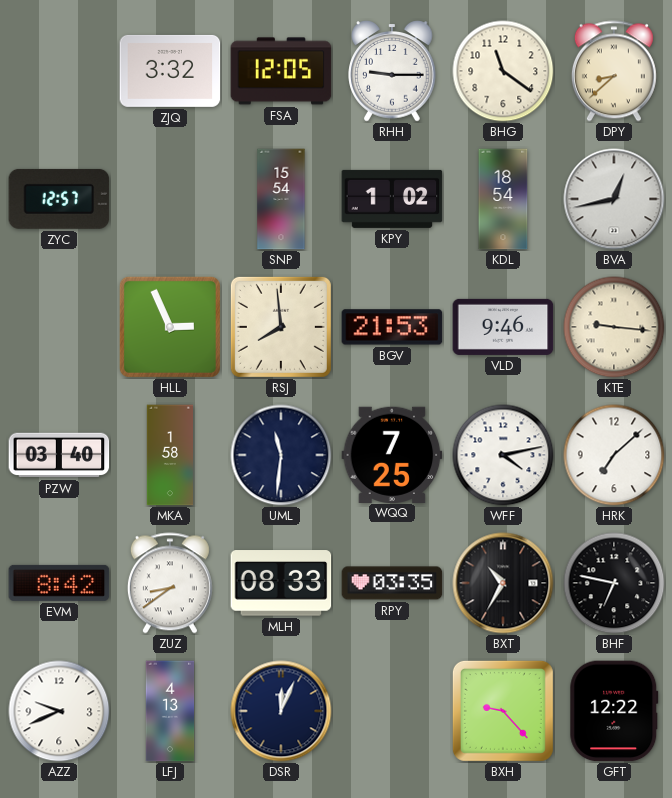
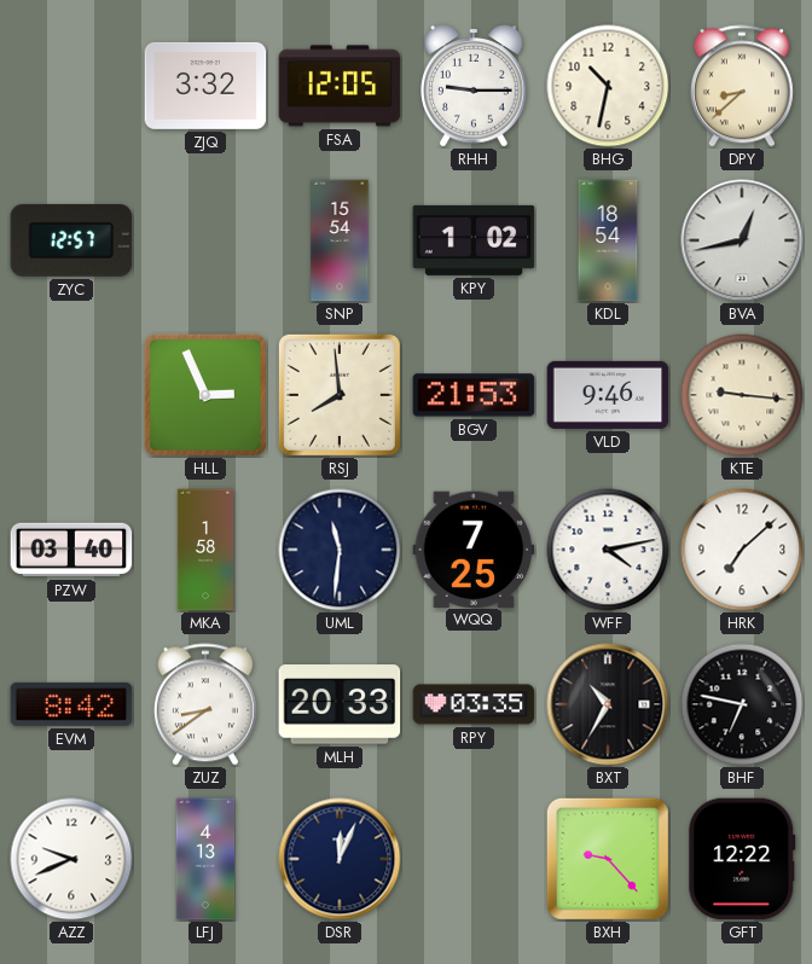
BHG: 11:21 -> 10:32
MLH: 08:33 -> 20:33
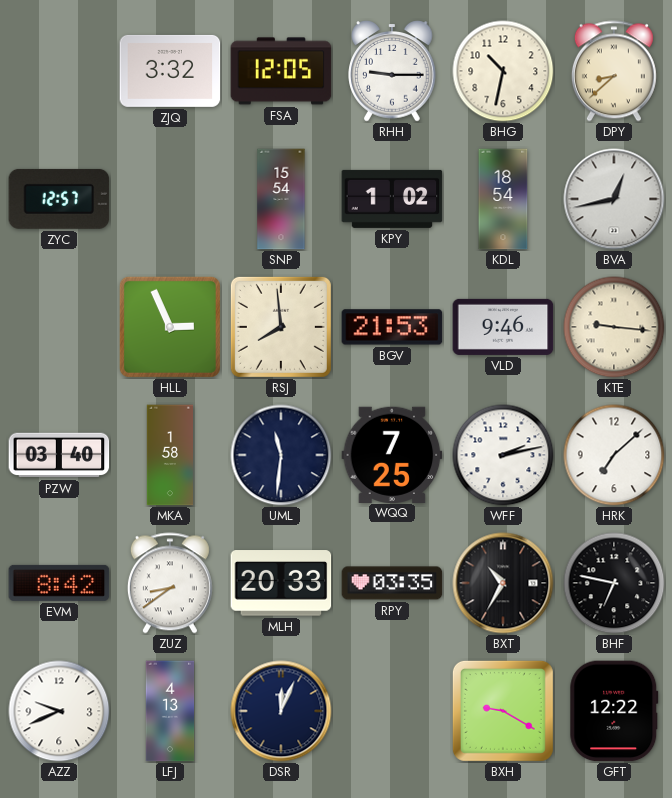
WFF: 4:13 -> 2:13
BXH: 9:23 -> 9:20
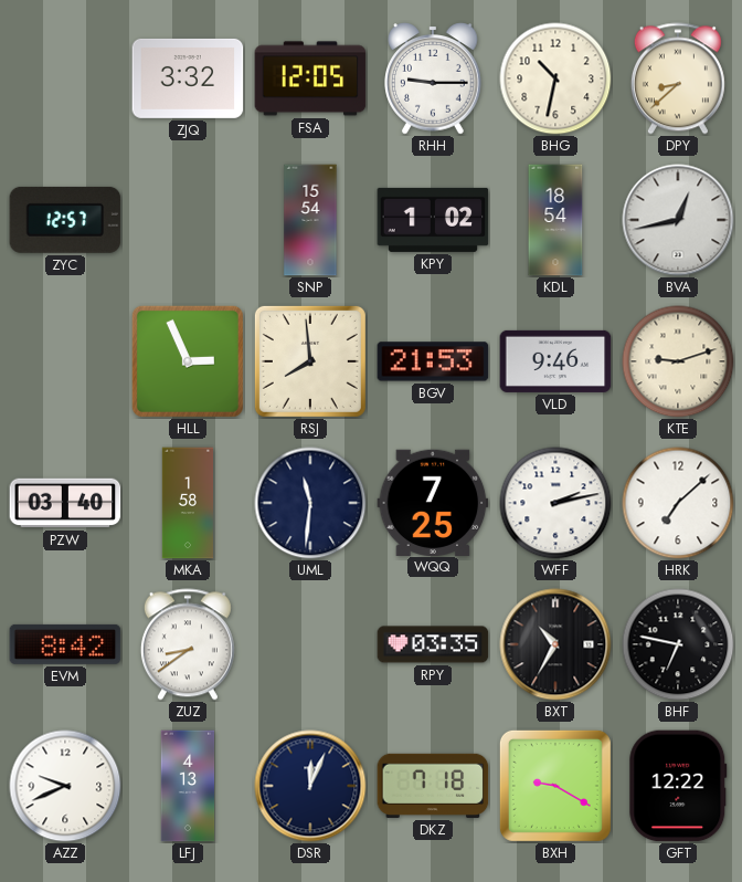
KTE: 9:16 -> 9:12
MLH: 20:33 -> none
DKZ: none -> 7:18
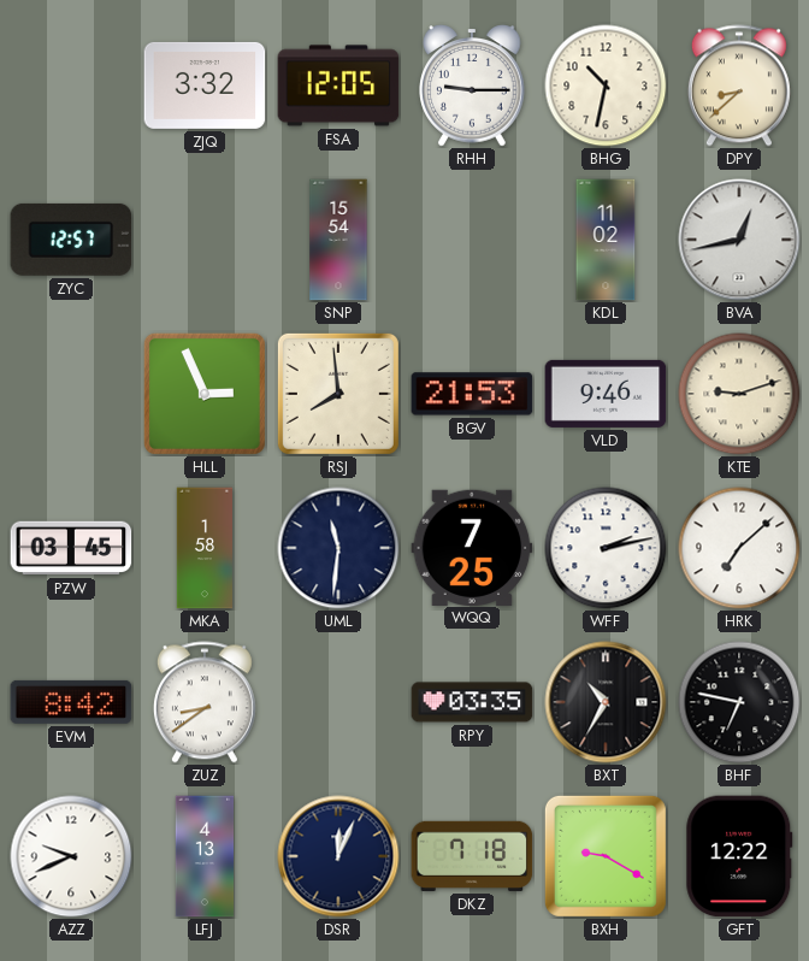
KPY: 1:02 -> none
KDL: 18:54 -> 11:02
PZW: 03:40 -> 03:45
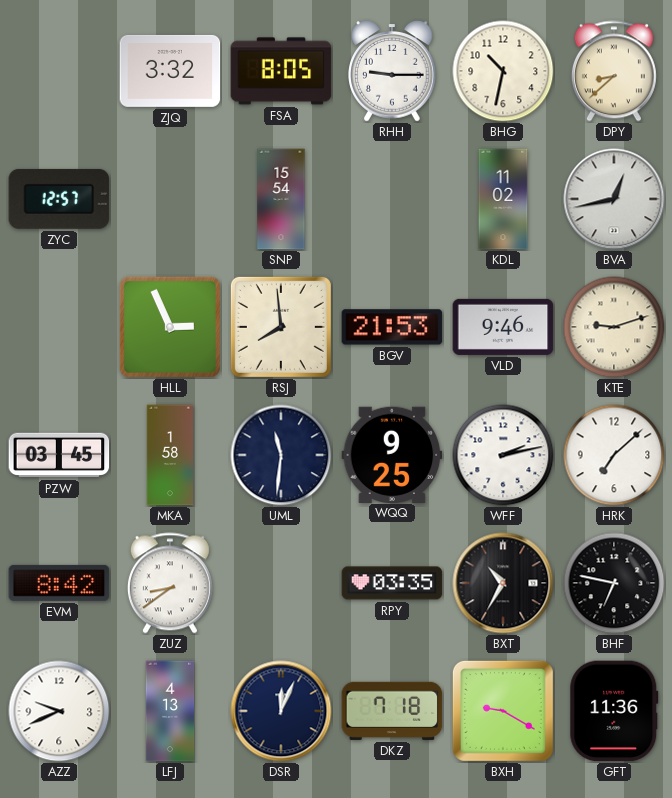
FSA: 12:05 -> 8:05
WQQ: 7:25 -> 9:25
GFT: 12:22 -> 11:36
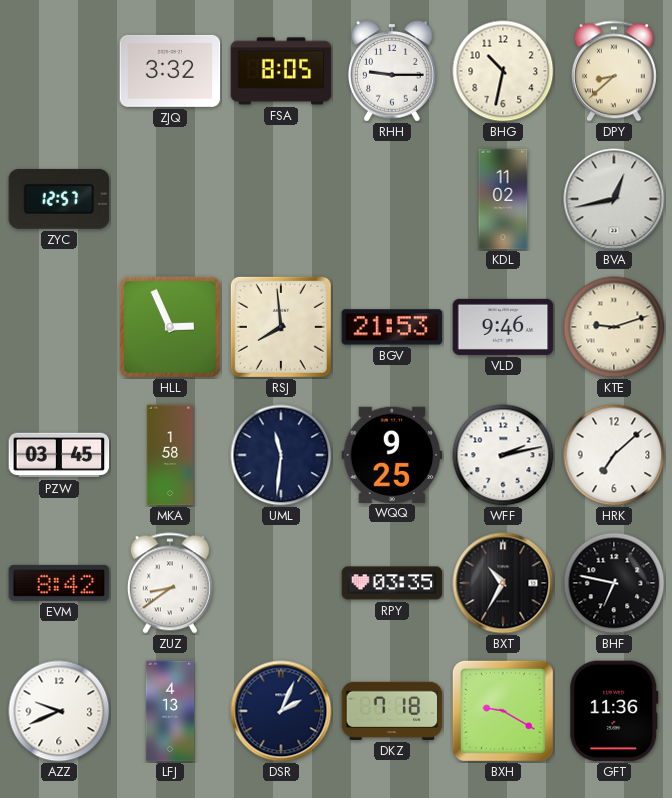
SNP: 15:54 -> none
DSR: 12:04 -> 2:04
